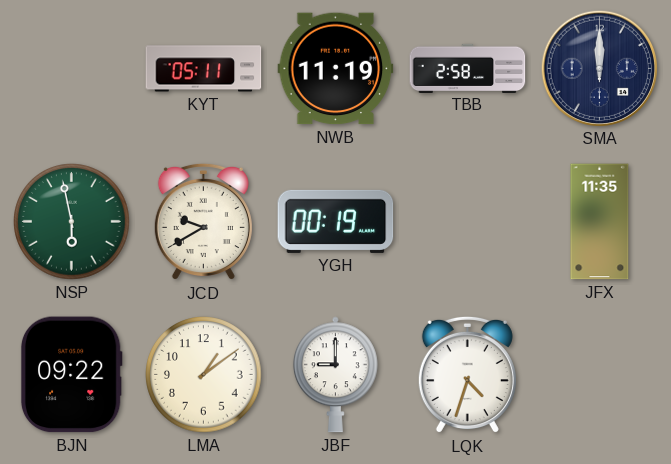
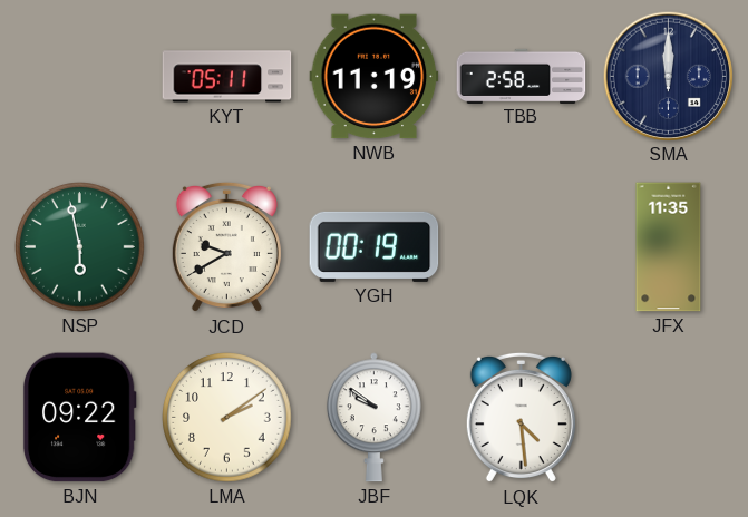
LMA: 1:09 -> 2:09
JBF: 9:00 -> 9:51
LQK: 4:33 -> 4:29
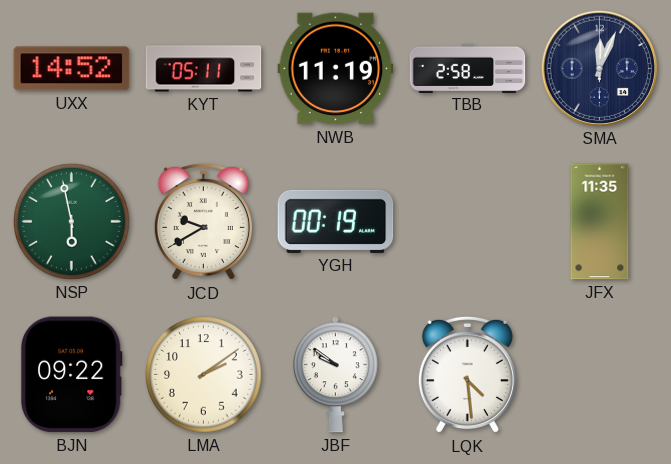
UXX: none -> 14:52
SMA: 12:00 -> 12:04
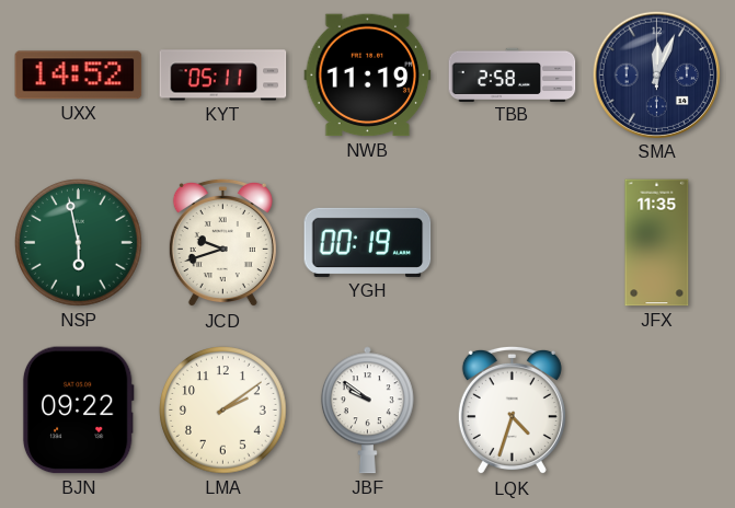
JCD: 9:40 -> 9:42
LQK: 4:29 -> 4:33
